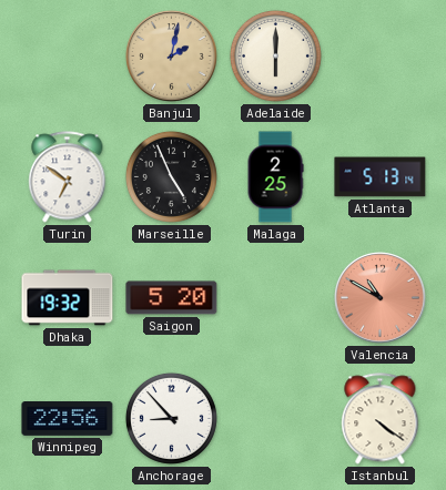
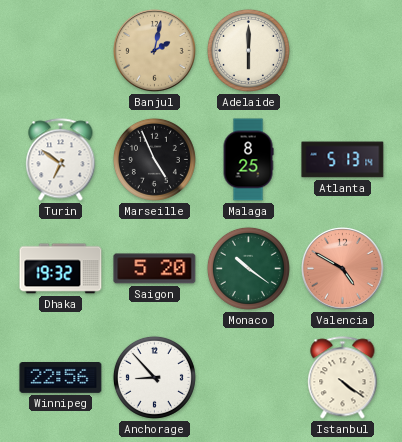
Malaga: 2:25 -> 8:25
Monaco: none -> 10:21
Valencia: 10:50 -> 4:50
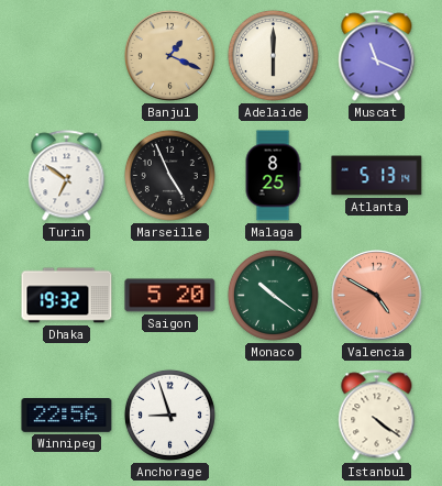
Banjul: 2:02 -> 1:19
Muscat: none -> 11:19
Anchorage: 8:53 -> 8:57
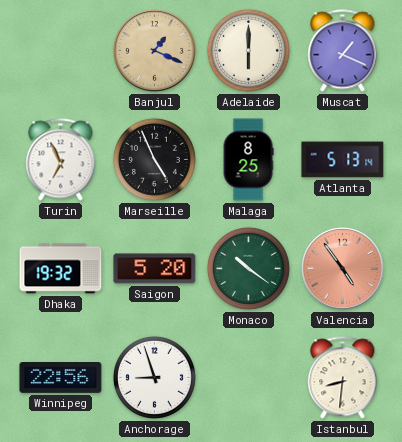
Muscat: 11:19 -> 1:19
Turin: 6:51 -> 6:56
Valencia: 4:50 -> 4:54
Istanbul: 4:21 -> 8:31
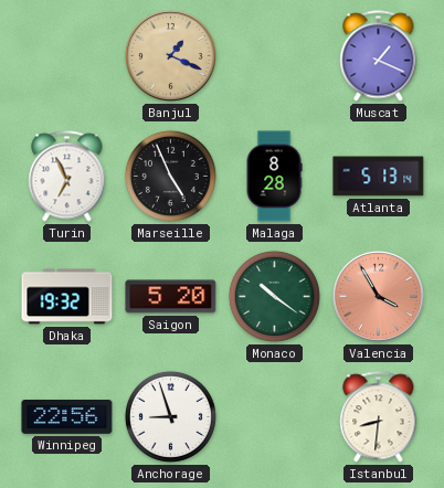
Adelaide: 6:00 -> none
Malaga: 8:25 -> 8:28
Valencia: 4:54 -> 3:55
